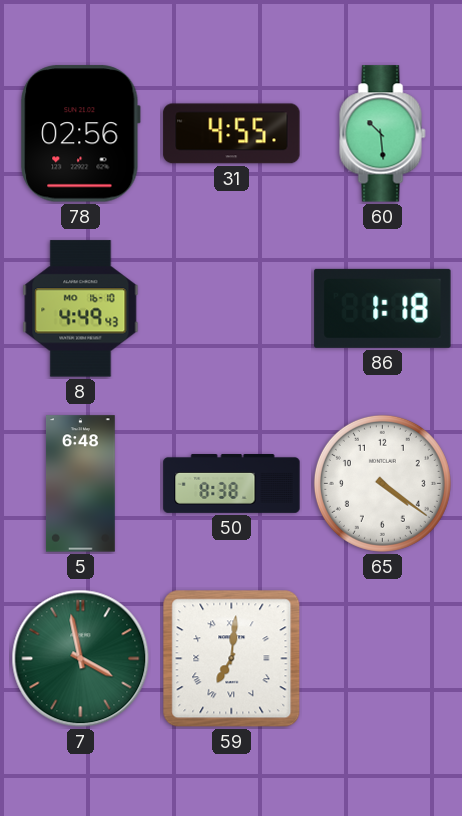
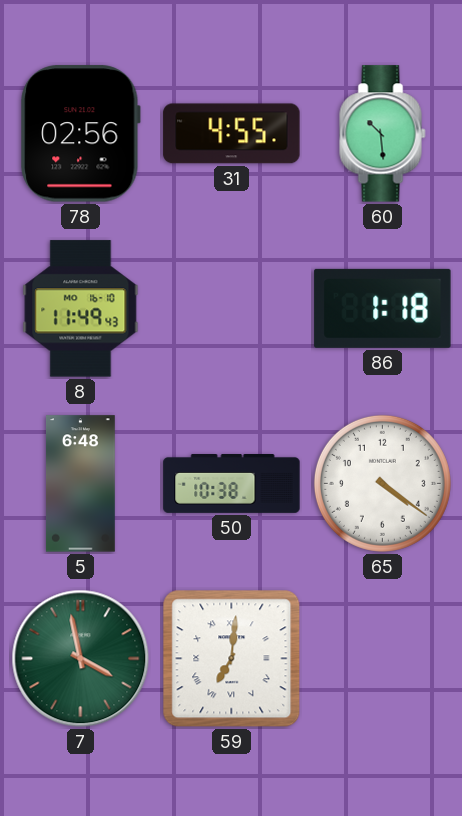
8: 4:49 -> 11:49
50: 8:38 -> 10:38
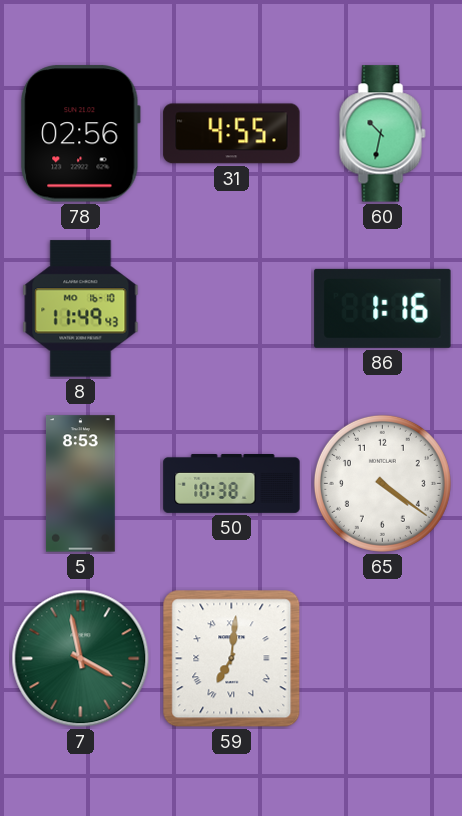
60: 10:29 -> 10:32
86: 1:18 -> 1:16
5: 6:48 -> 8:53
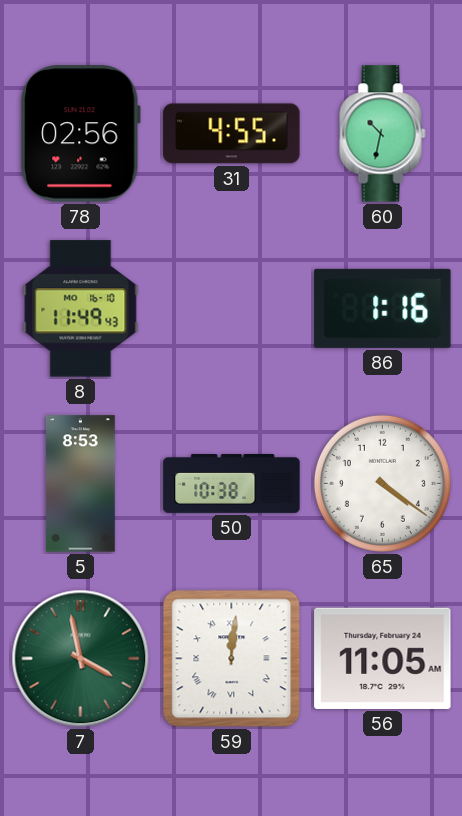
59: 7:01 -> 12:01
56: none -> 11:05
